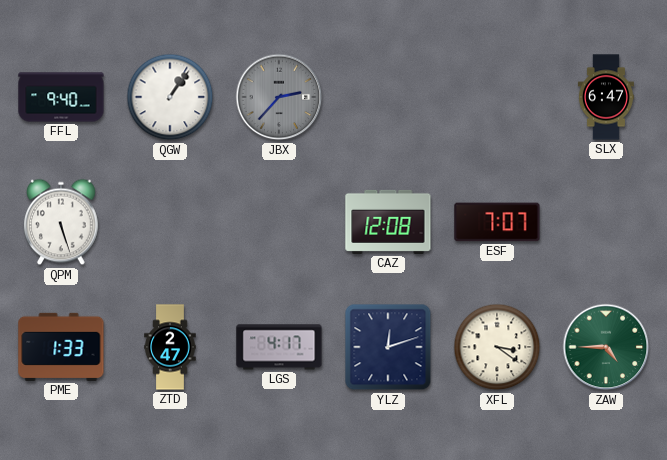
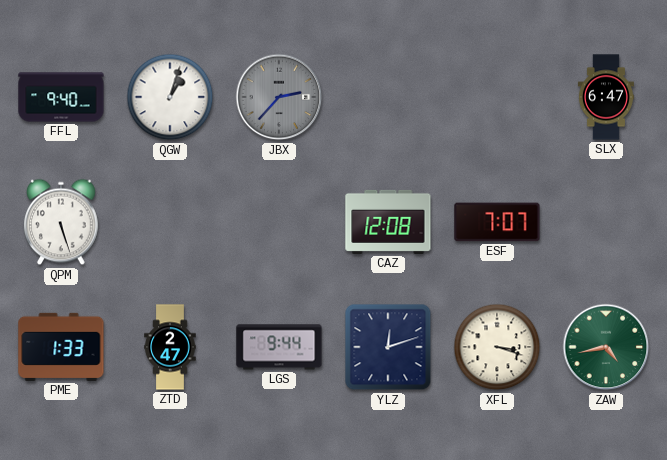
QGW: 1:06 -> 1:03
LGS: 4:17 -> 9:44
XFL: 3:21 -> 3:18
ZAW: 4:45 -> 4:43
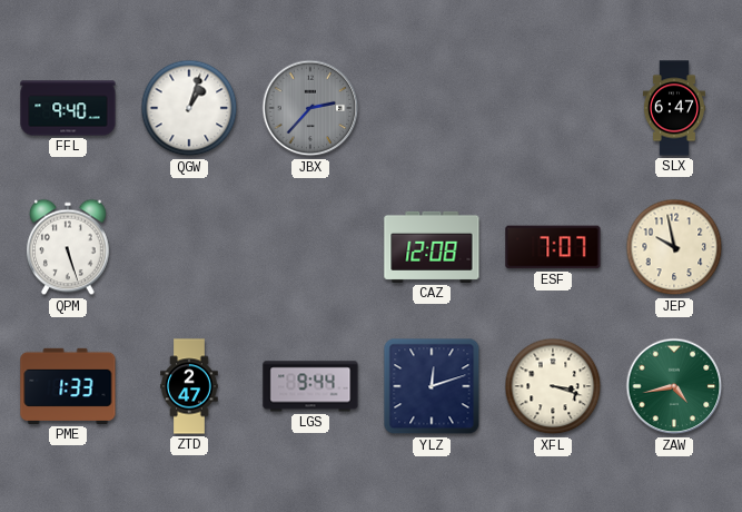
JEP: none -> 9:58
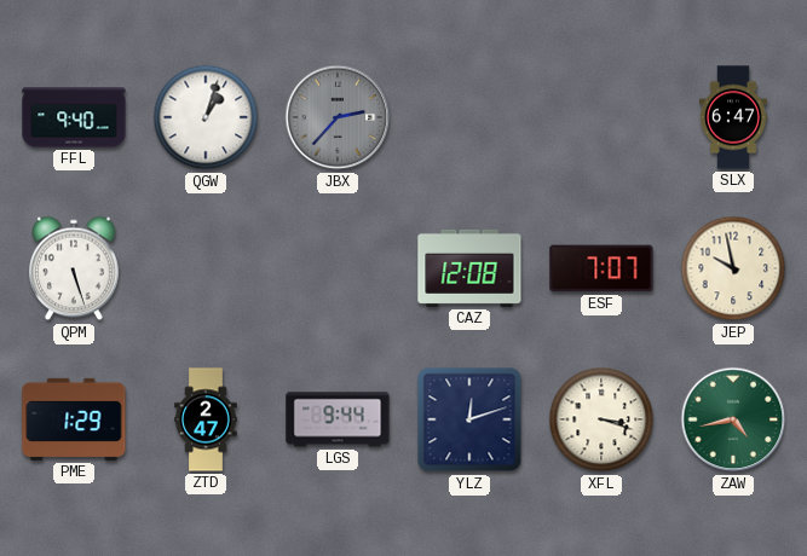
PME: 1:33 -> 1:29
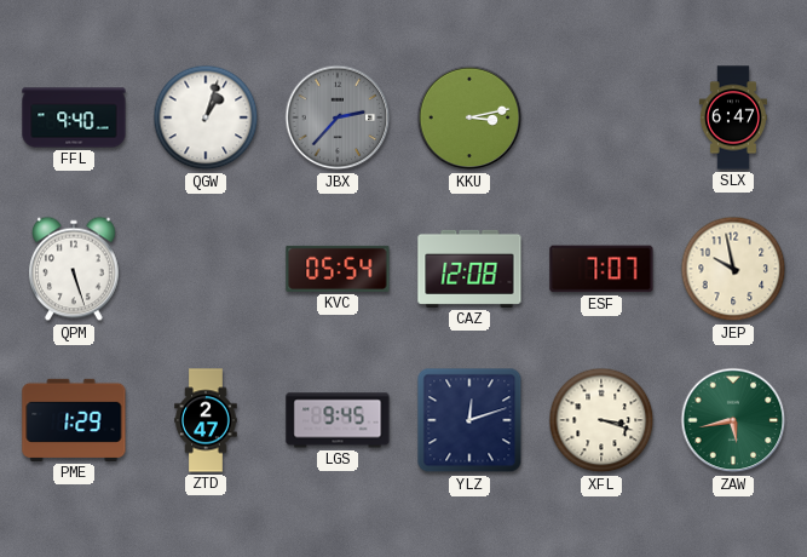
KKU: none -> 3:13
KVC: none -> 05:54
LGS: 9:44 -> 9:45
ZAW: 4:43 -> 5:43
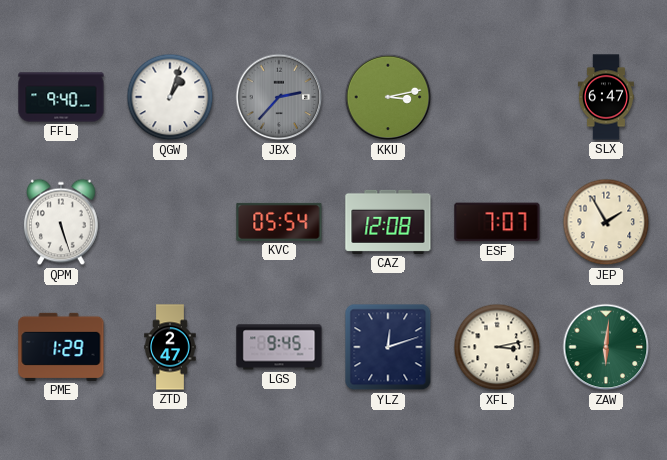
JEP: 9:58 -> 1:55
XFL: 3:18 -> 3:13
ZAW: 5:43 -> 6:01
